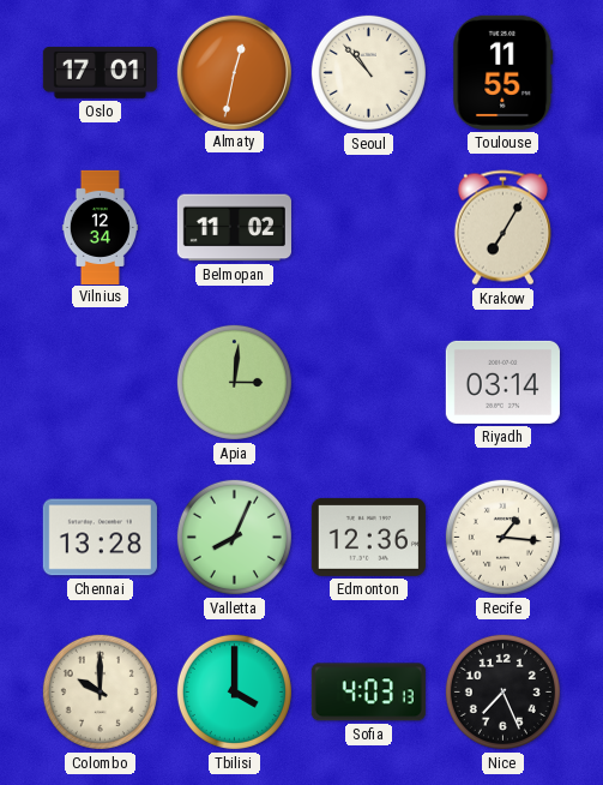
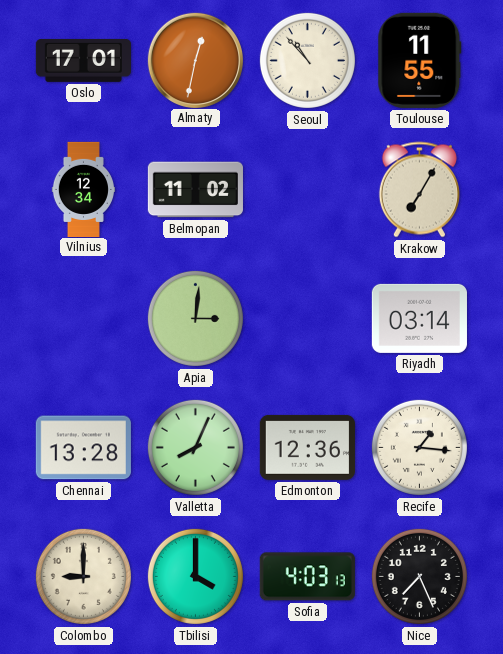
Colombo: 10:00 -> 9:00
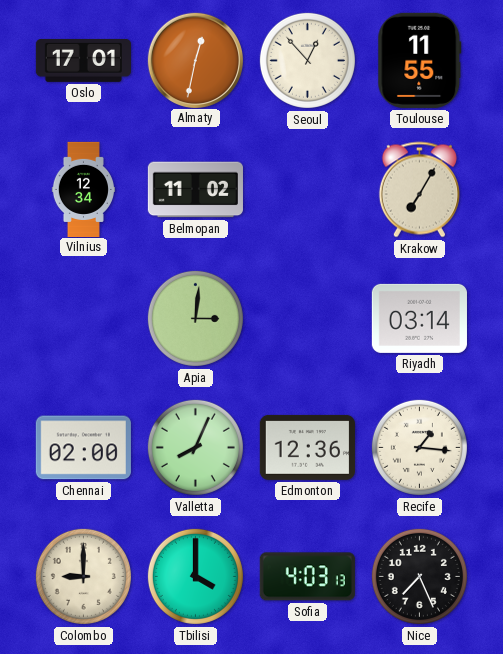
Seoul: 10:53 -> 12:53
Chennai: 13:28 -> 02:00
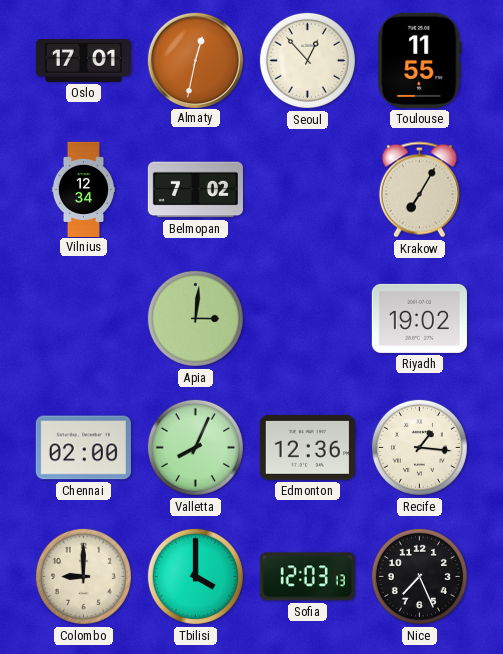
Belmopan: 11:02 -> 7:02
Riyadh: 03:14 -> 19:02
Sofia: 4:03 -> 12:03
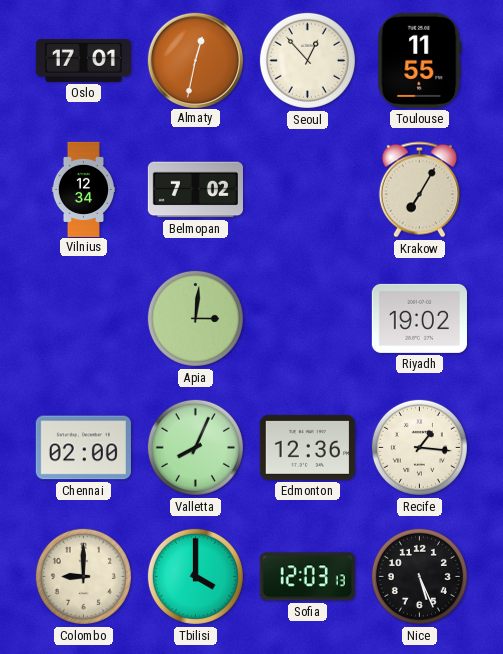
Nice: 7:26 -> 5:26
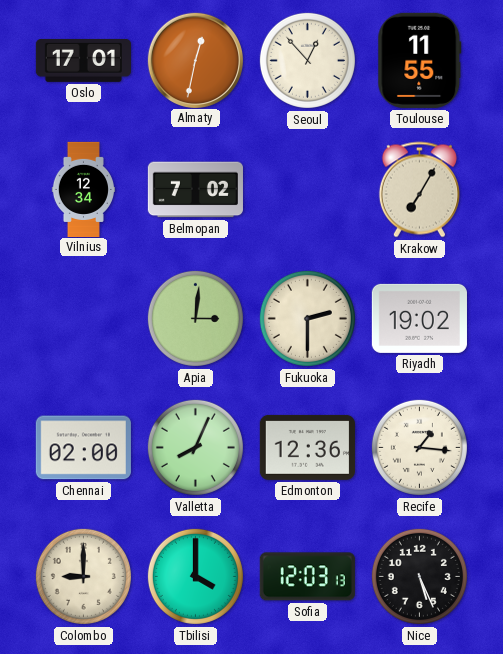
Fukuoka: none -> 2:30
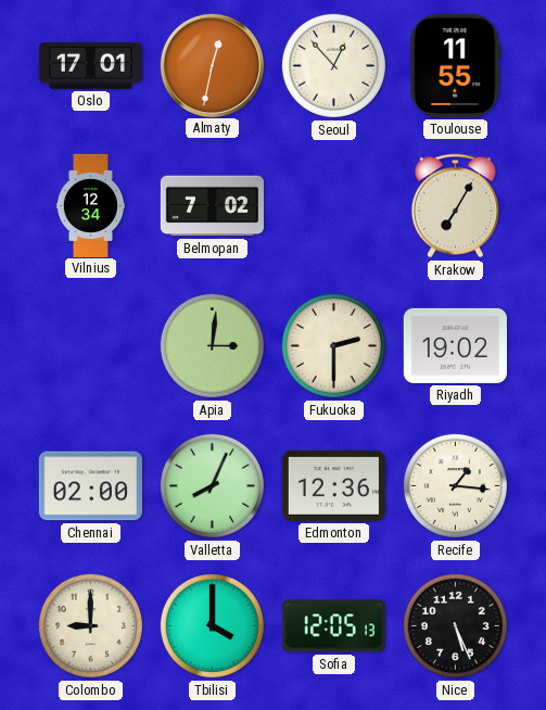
Sofia: 12:03 -> 12:05
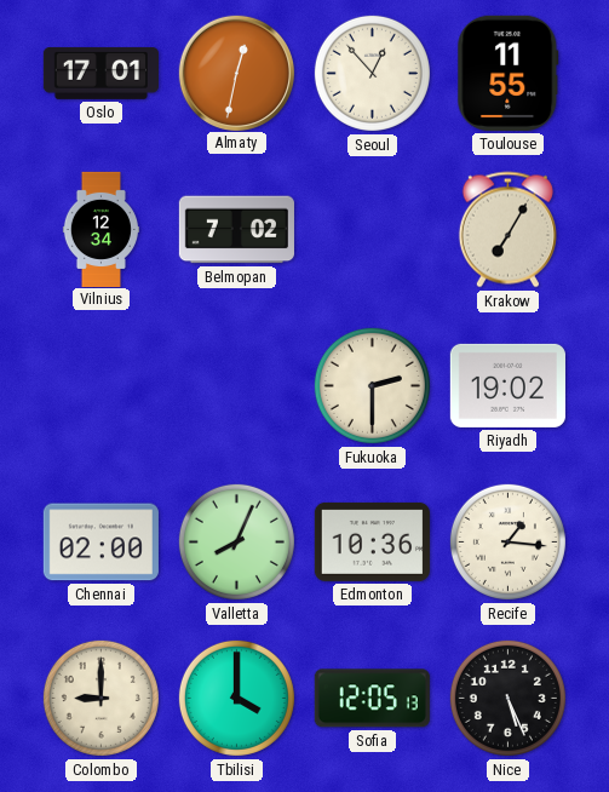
Apia: 3:01 -> none
Edmonton: 12:36 -> 10:36
